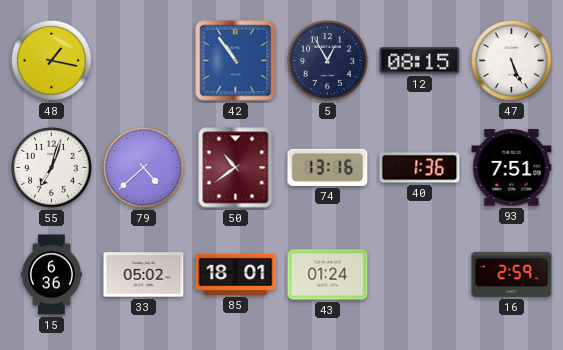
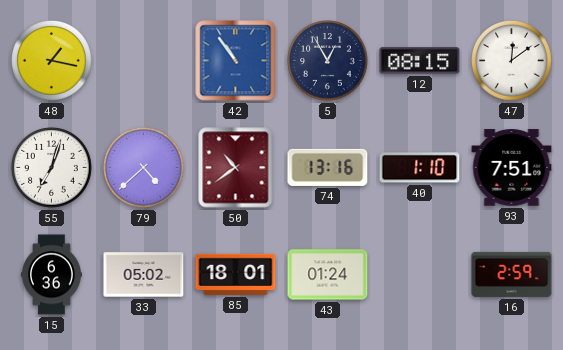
47: 5:26 -> 12:09
40: 1:36 -> 1:10
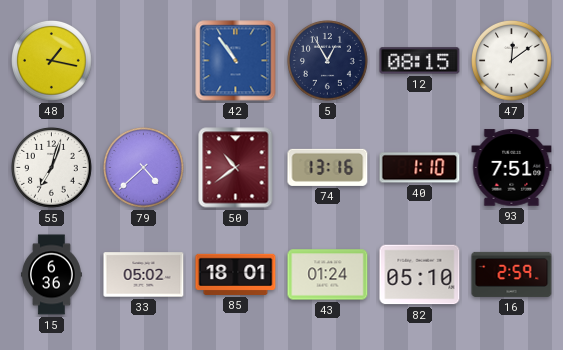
82: none -> 05:10
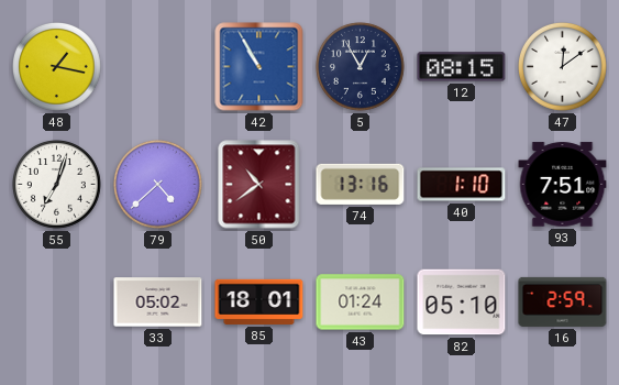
42: 10:54 -> 10:55
15: 6:36 -> none
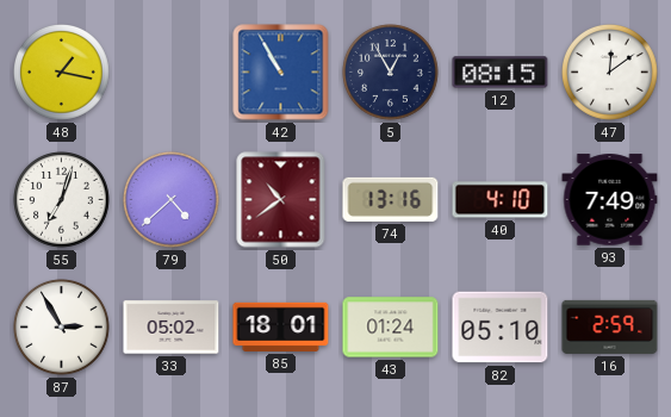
40: 1:10 -> 4:10
93: 7:51 -> 7:49
87: none -> 2:55
